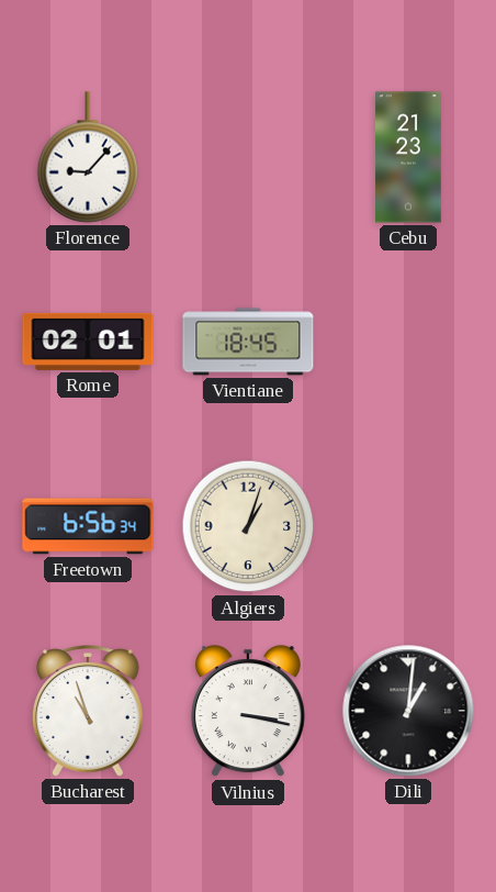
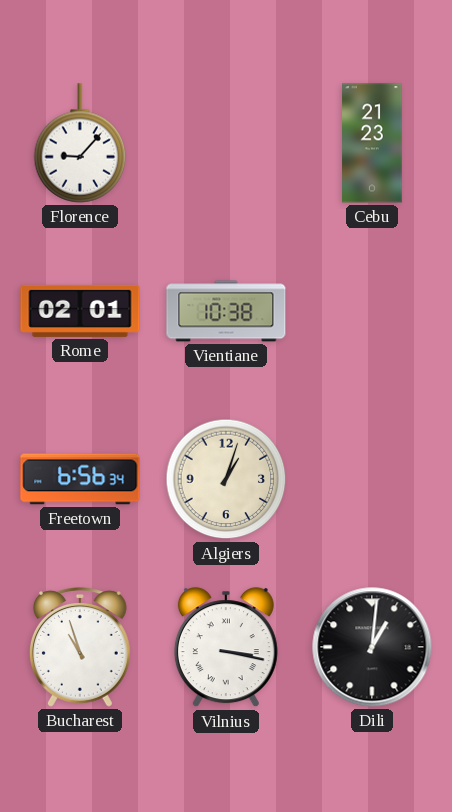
Vientiane: 18:45 -> 10:38
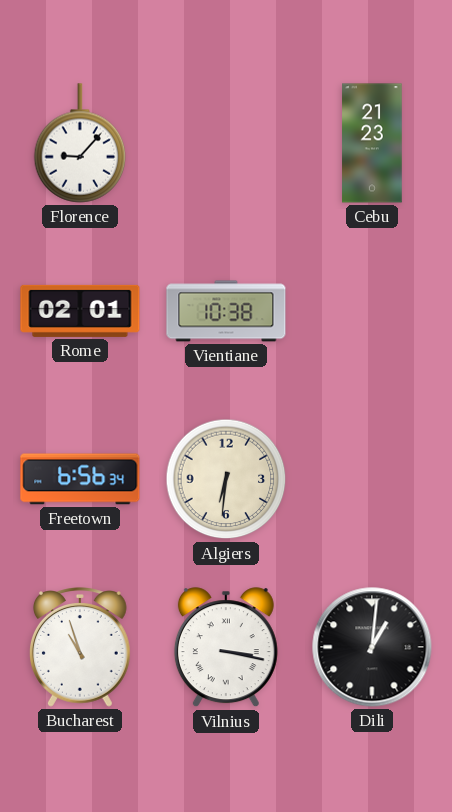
Algiers: 1:03 -> 6:31
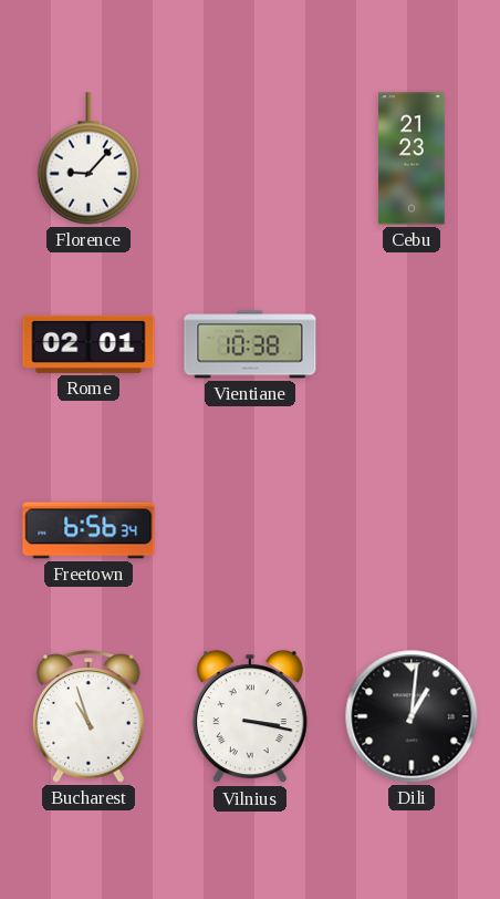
Algiers: 6:31 -> none
